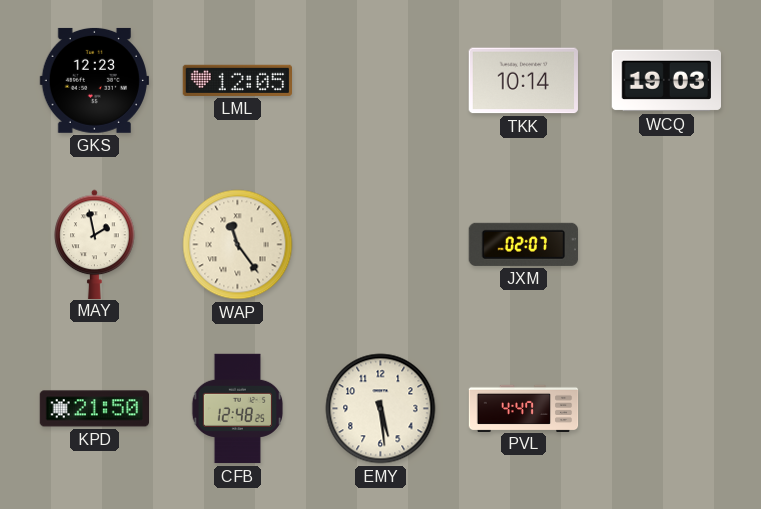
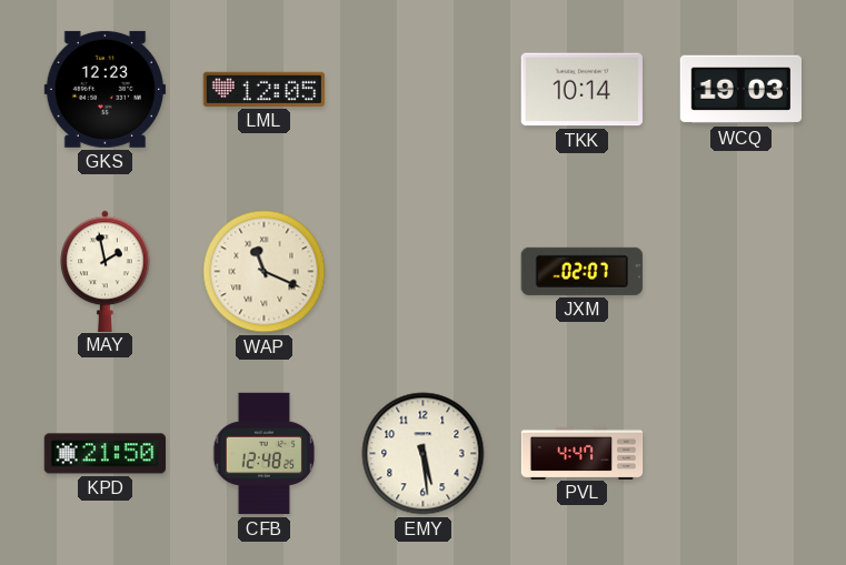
WAP: 11:24 -> 11:19
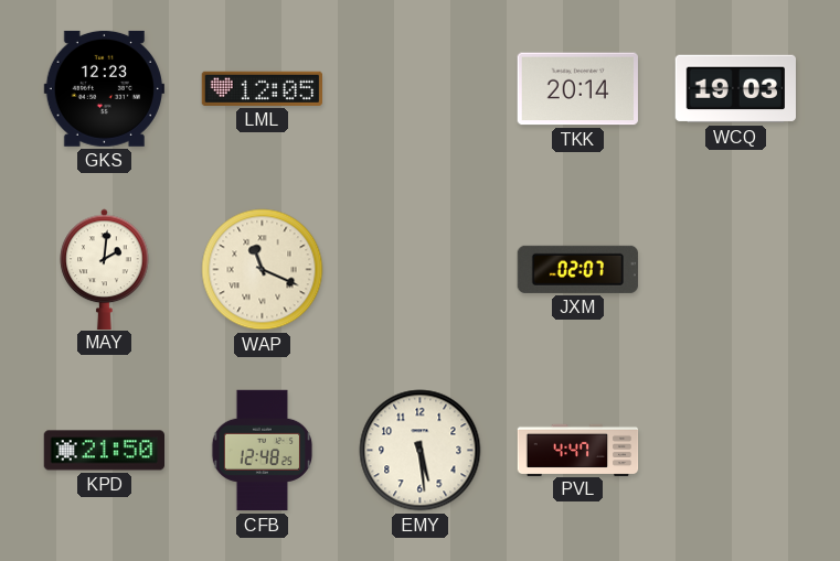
TKK: 10:14 -> 20:14
MAY: 1:58 -> 2:01
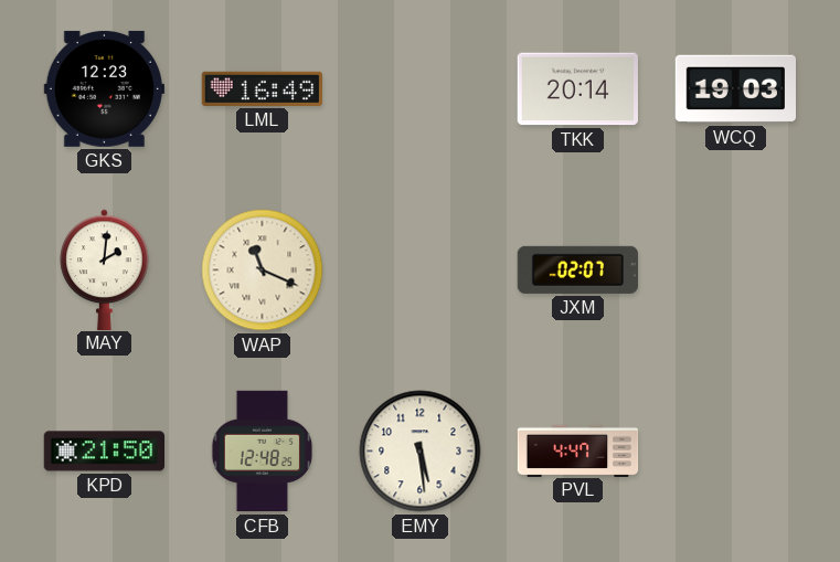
LML: 12:05 -> 16:49
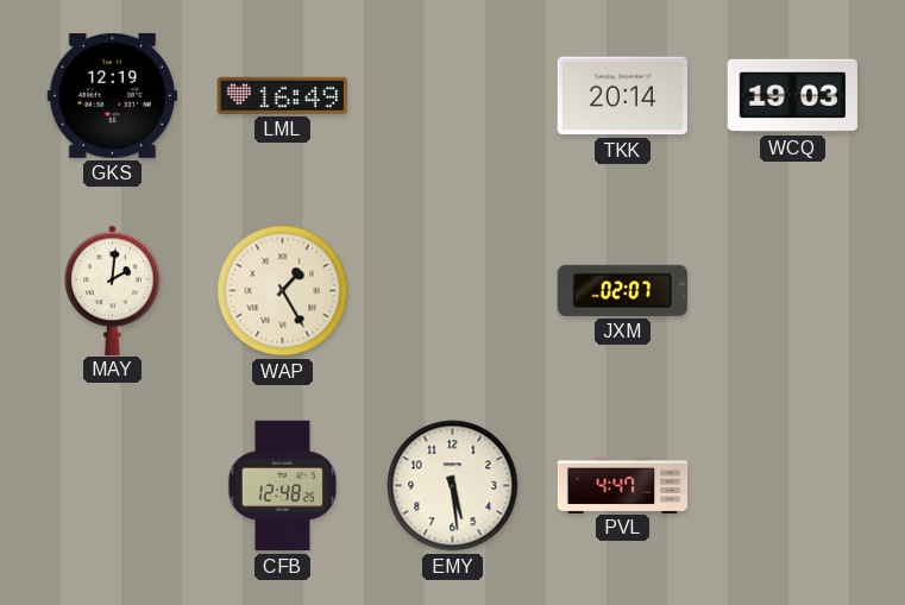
GKS: 12:23 -> 12:19
WAP: 11:19 -> 1:25
KPD: 21:50 -> none
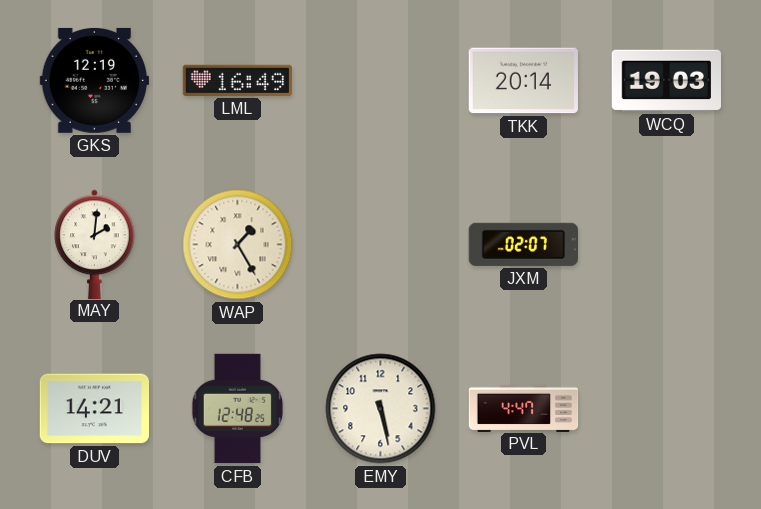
DUV: none -> 14:21
EMY: 5:29 -> 5:28
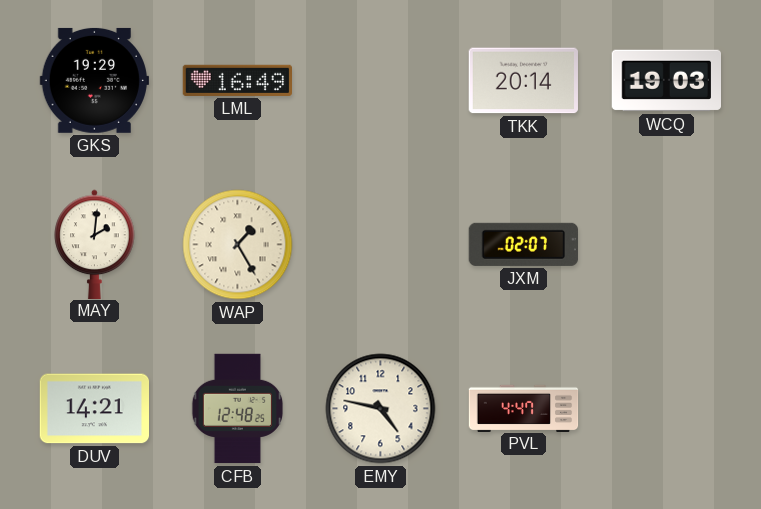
GKS: 12:19 -> 19:29
EMY: 5:28 -> 4:47
